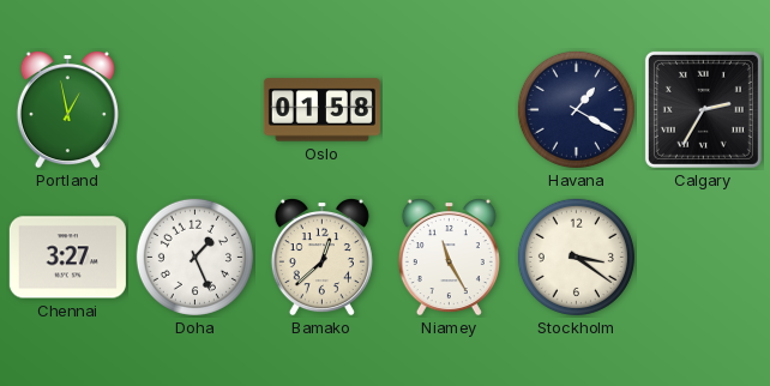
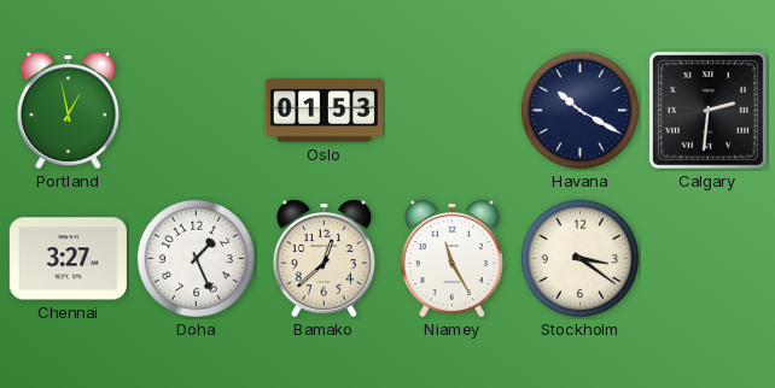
Oslo: 01:58 -> 01:53
Havana: 1:20 -> 10:20
Calgary: 2:35 -> 2:31
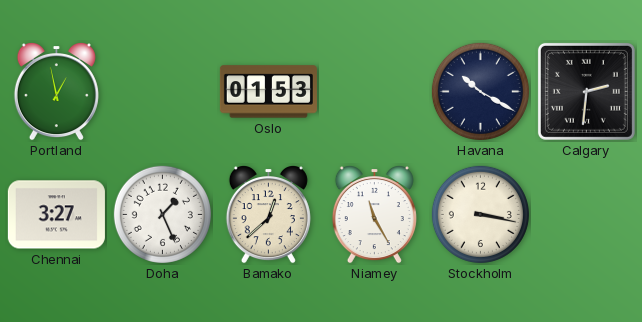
Stockholm: 3:21 -> 3:17
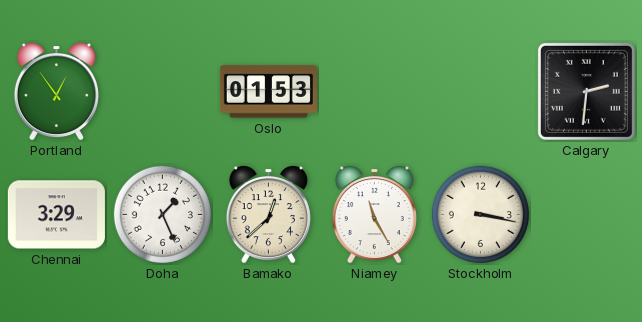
Portland: 12:58 -> 12:54
Havana: 10:20 -> none
Chennai: 3:27 -> 3:29
